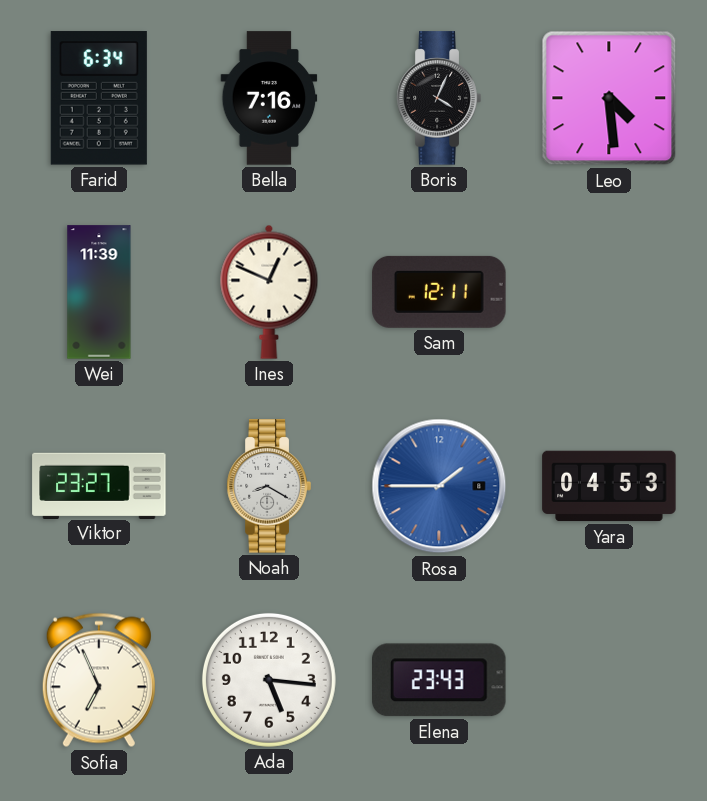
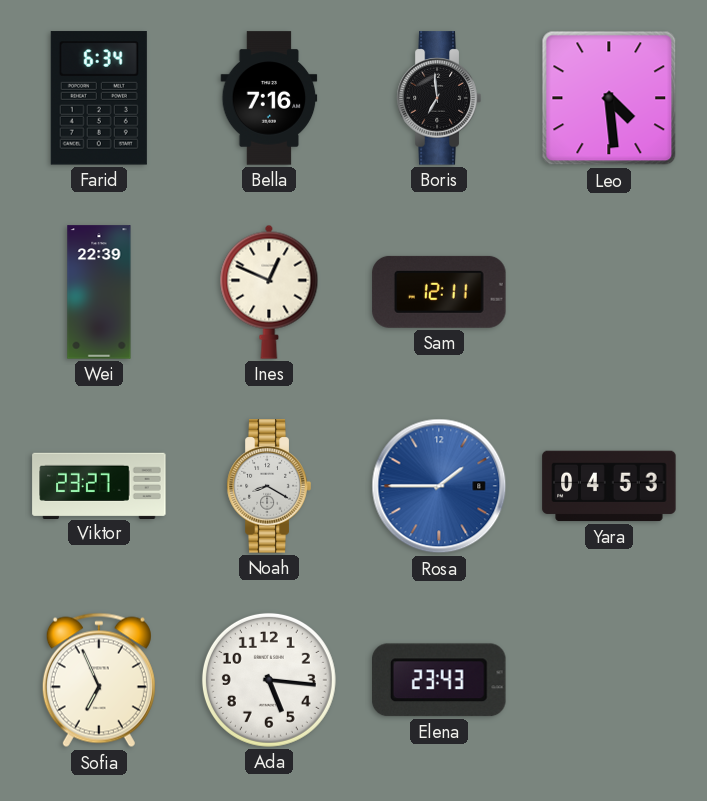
Boris: 4:04 -> 6:59
Wei: 11:39 -> 22:39
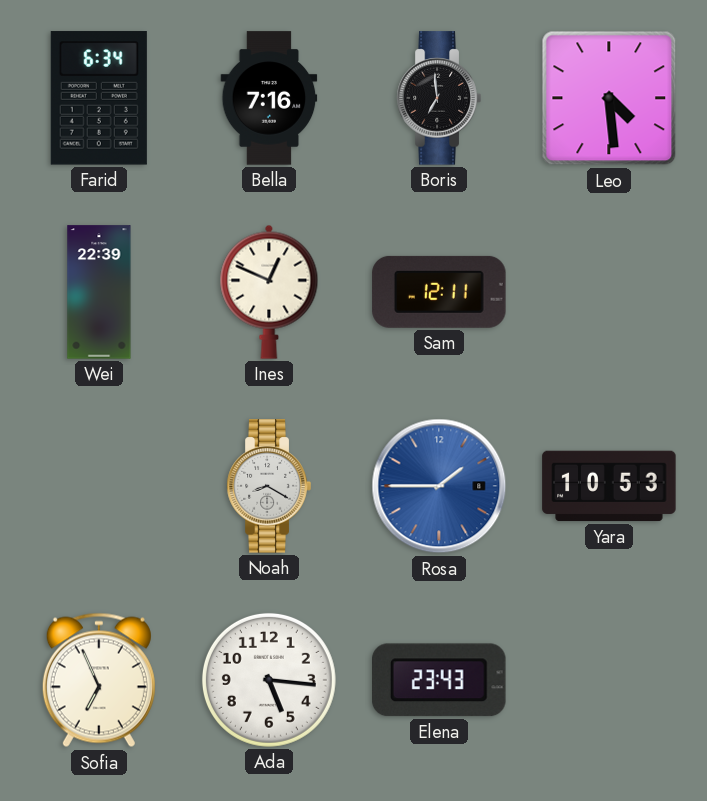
Viktor: 23:27 -> none
Yara: 04:53 -> 10:53
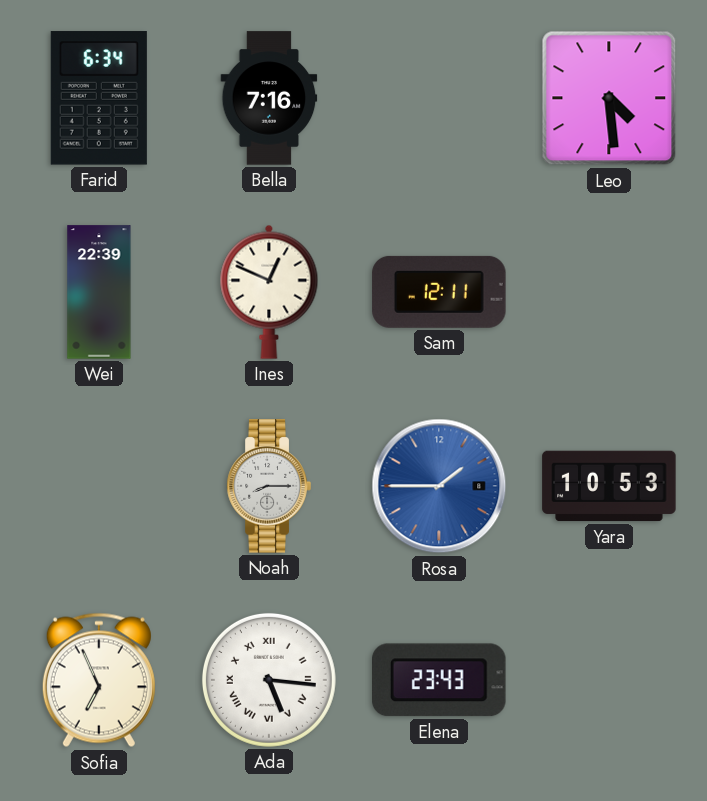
Boris: 6:59 -> none
Noah: 8:20 -> 8:15
Ada numerals: Arabic -> Roman
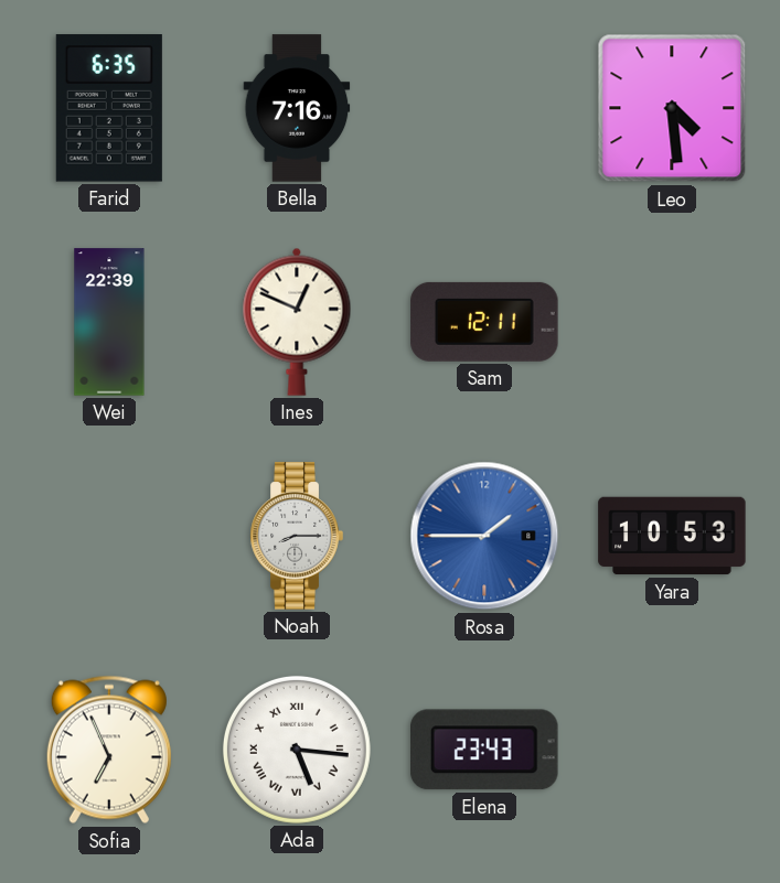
Farid: 6:34 -> 6:35
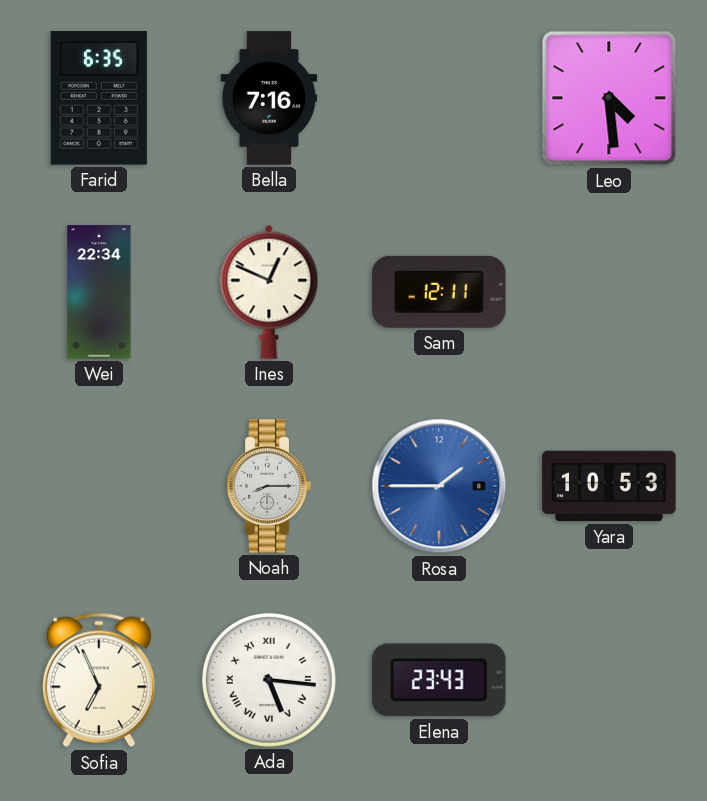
Wei: 22:39 -> 22:34
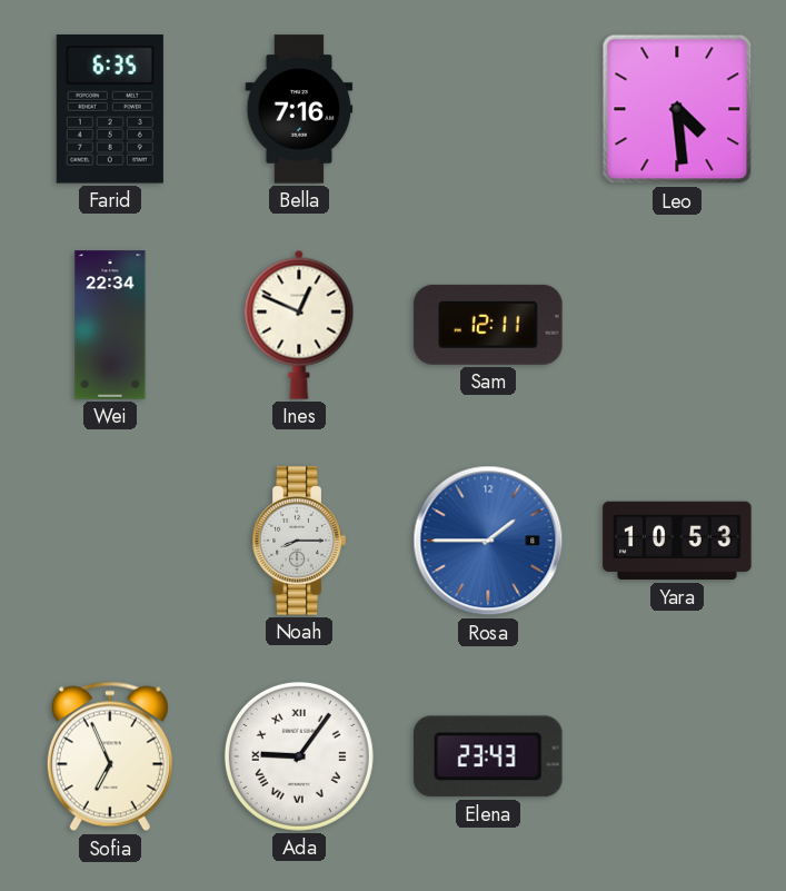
Ada: 5:16 -> 9:06
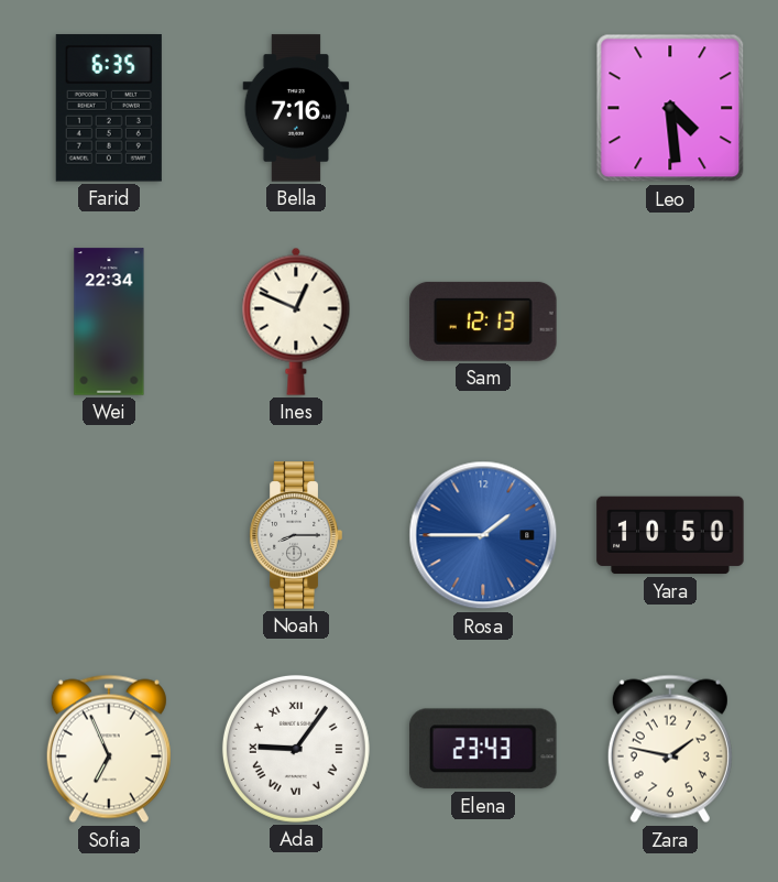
Sam: 12:11 -> 12:13
Yara: 10:53 -> 10:50
Zara: none -> 1:47
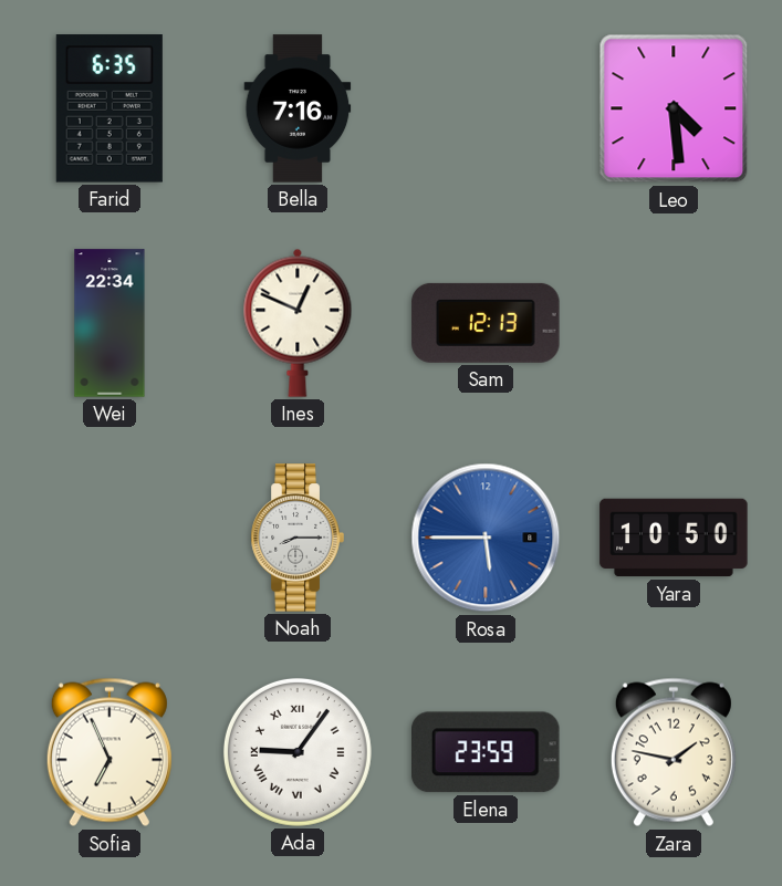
Rosa: 1:45 -> 5:45
Elena: 23:43 -> 23:59
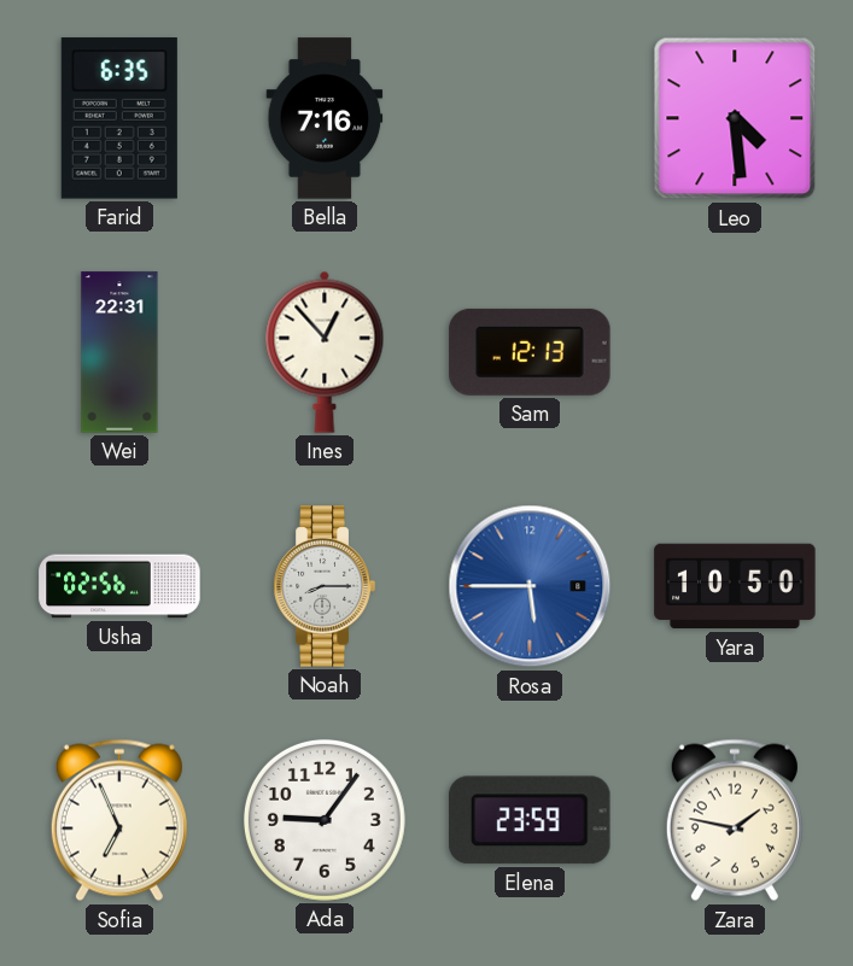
Wei: 22:34 -> 22:31
Ines: 12:49 -> 12:53
Usha: none -> 02:56
Ada numerals: Roman -> Arabic
